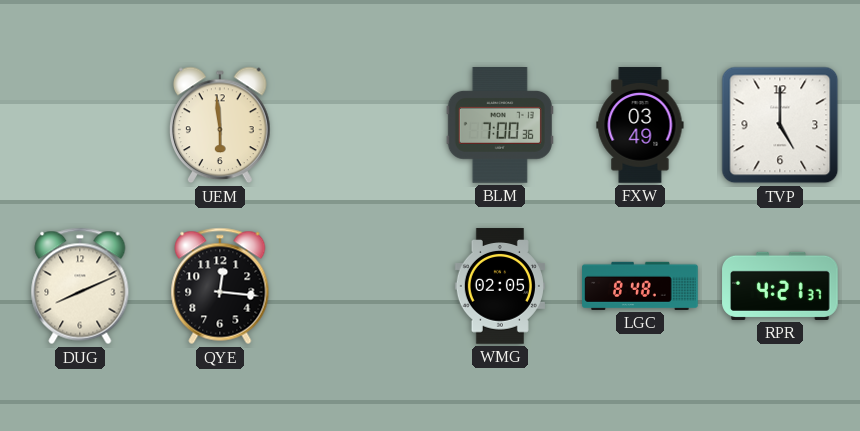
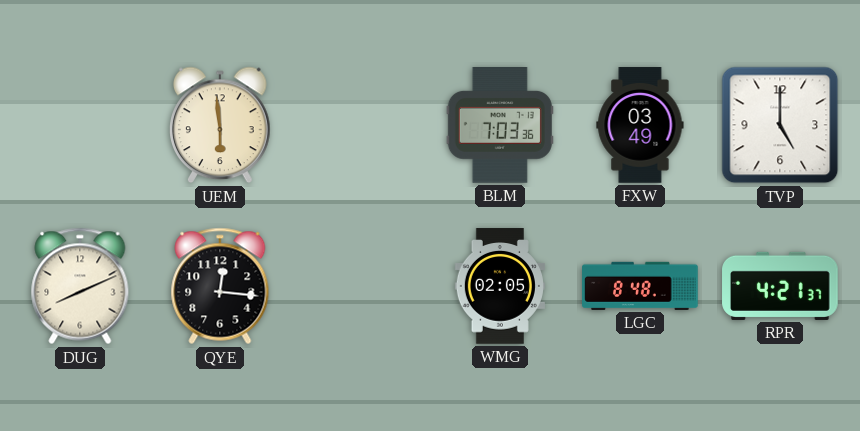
BLM: 7:00 -> 7:03
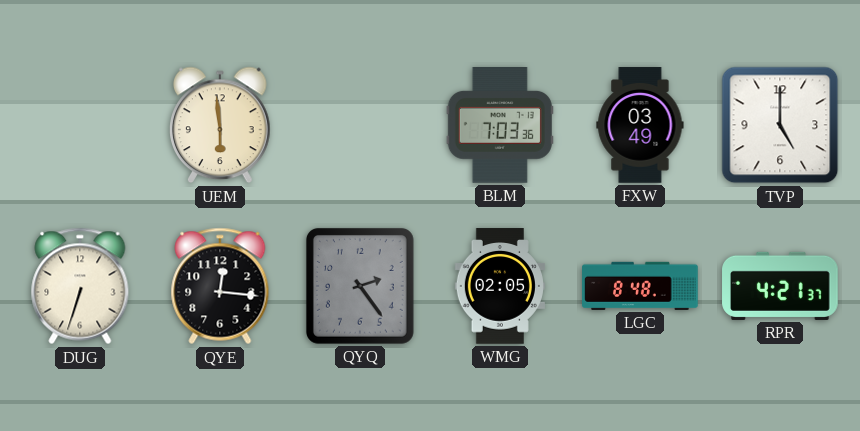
DUG: 8:11 -> 6:33
QYQ: none -> 2:24
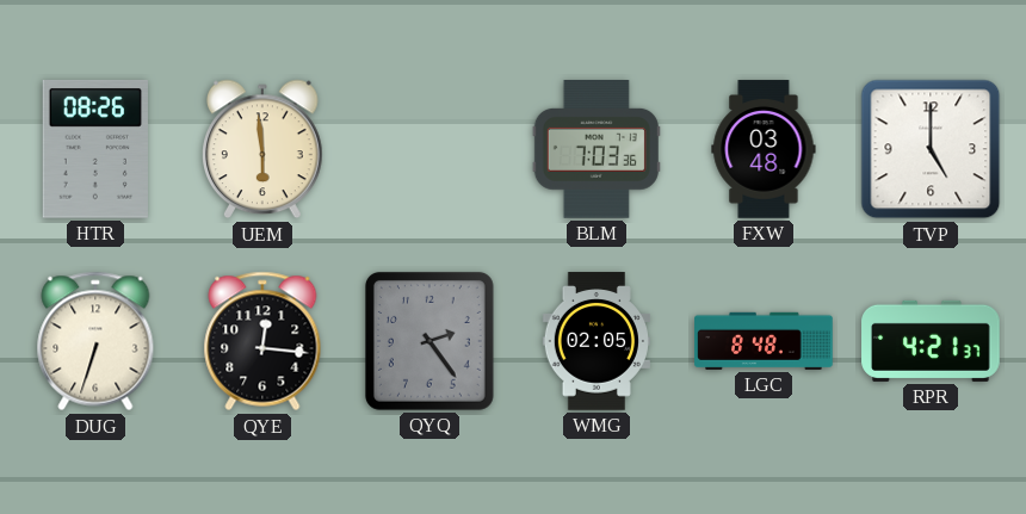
HTR: none -> 08:26
FXW: 03:49 -> 03:48
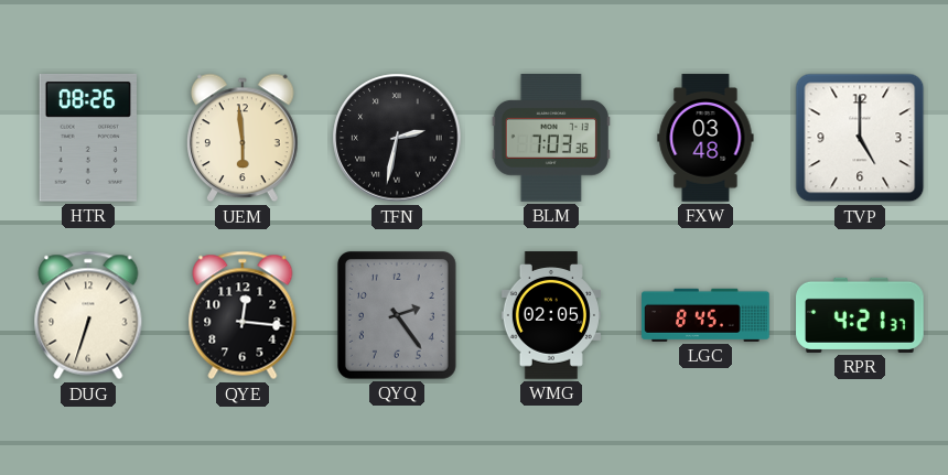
TFN: none -> 2:32
LGC: 8:48 -> 8:45
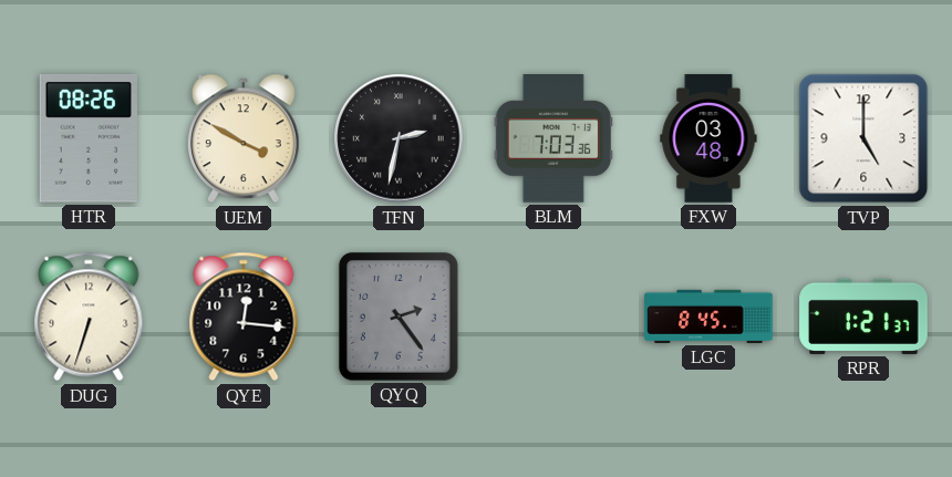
UEM: 5:59 -> 3:50
WMG: 02:05 -> none
RPR: 4:21 -> 1:21
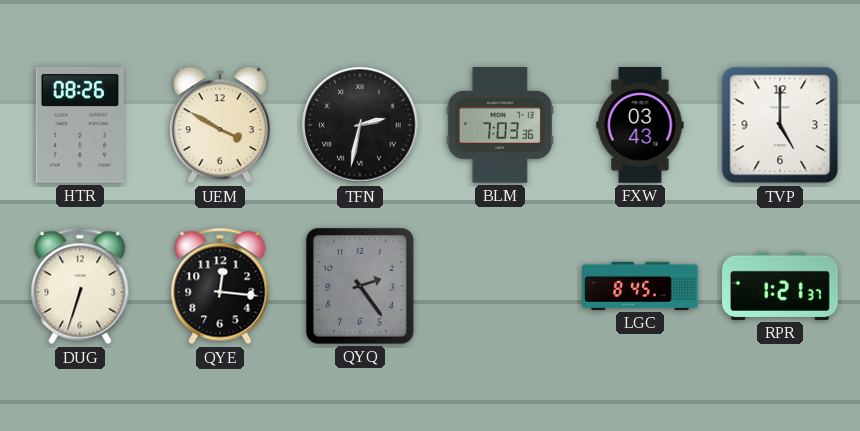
FXW: 03:48 -> 03:43
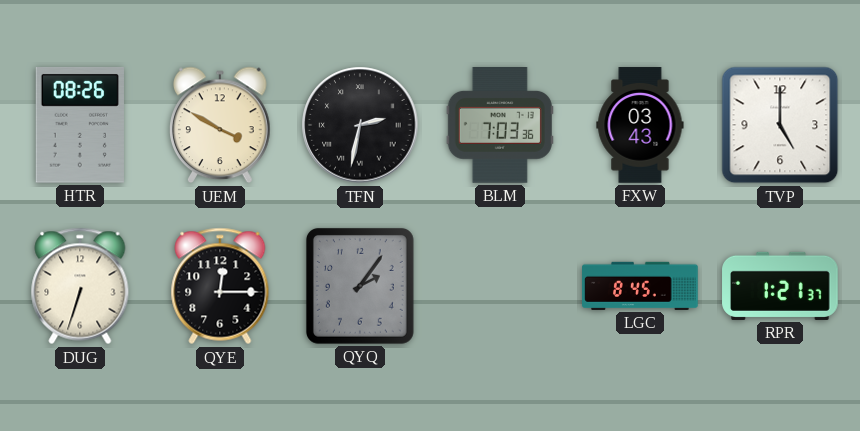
QYE: 12:16 -> 12:15
QYQ: 2:24 -> 2:06
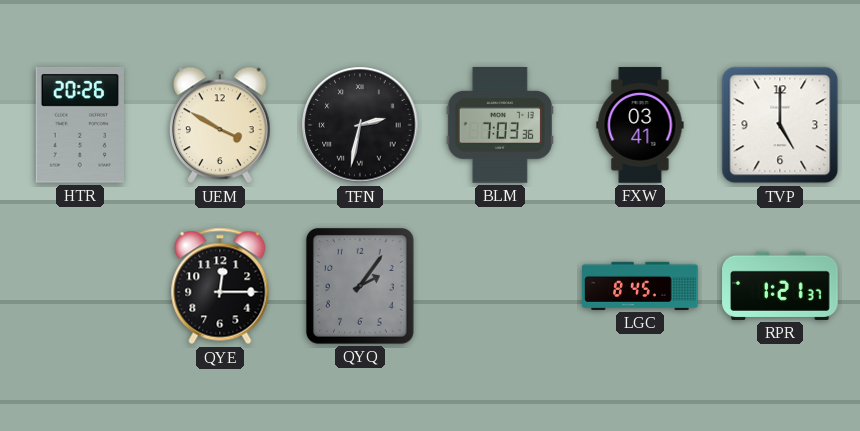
HTR: 08:26 -> 20:26
FXW: 03:43 -> 03:41
DUG: 6:33 -> none
